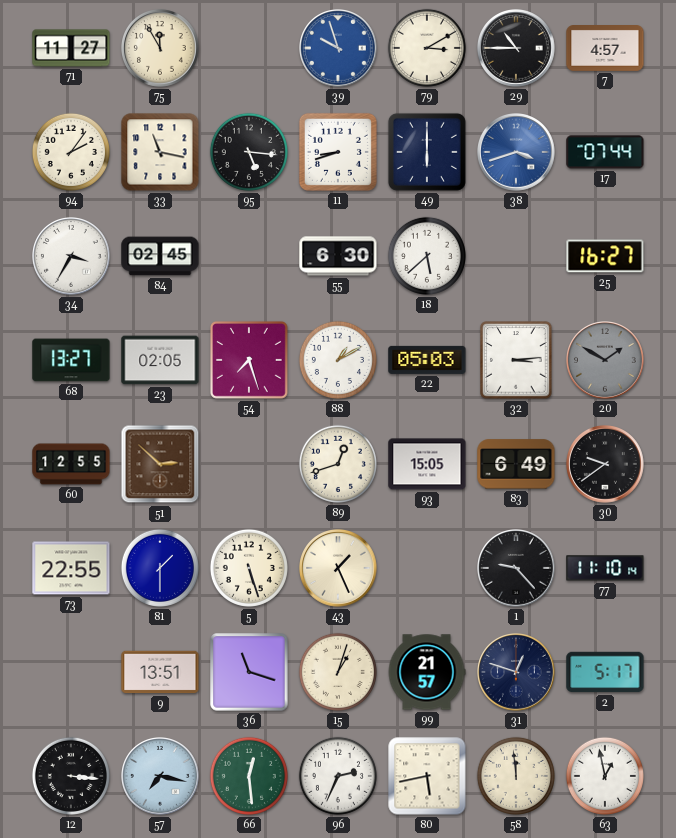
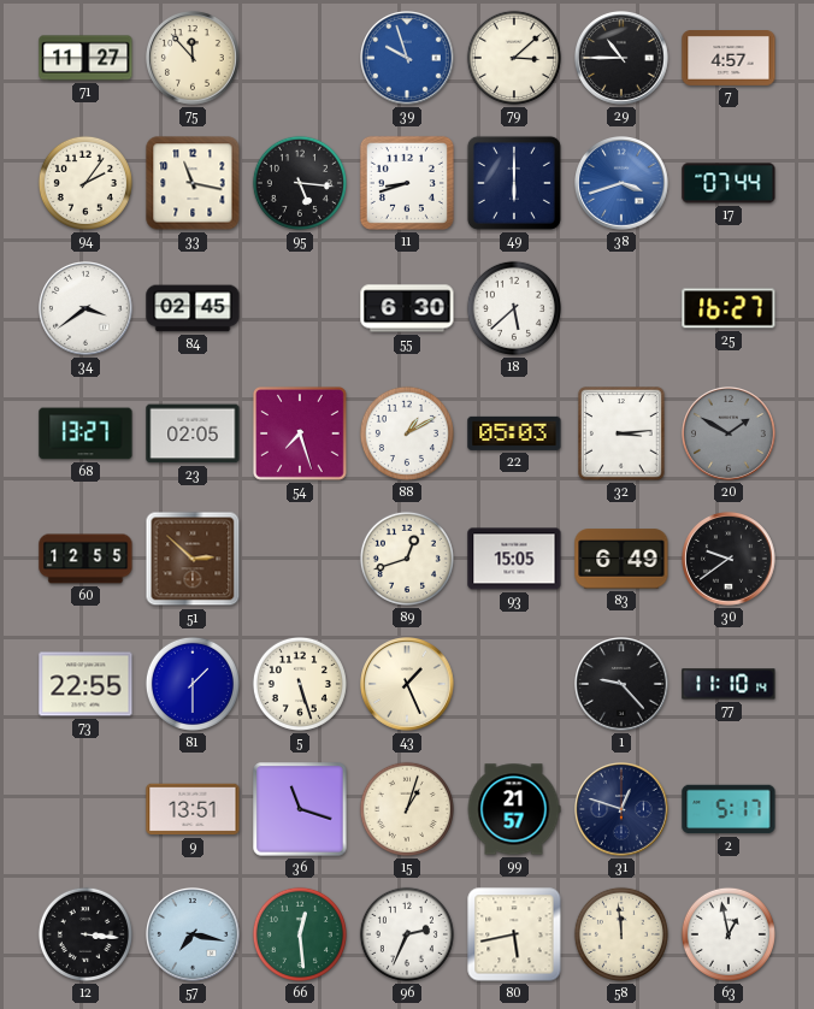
75: 11:55 -> 11:53
79: 3:10 -> 3:08
34: 3:35 -> 3:39
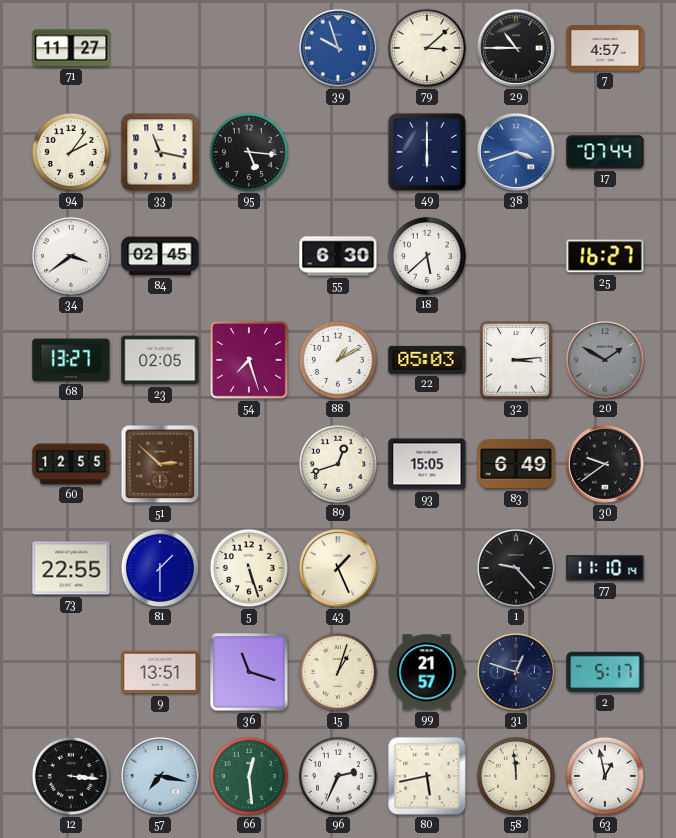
75: 11:53 -> none
11: 8:42 -> none
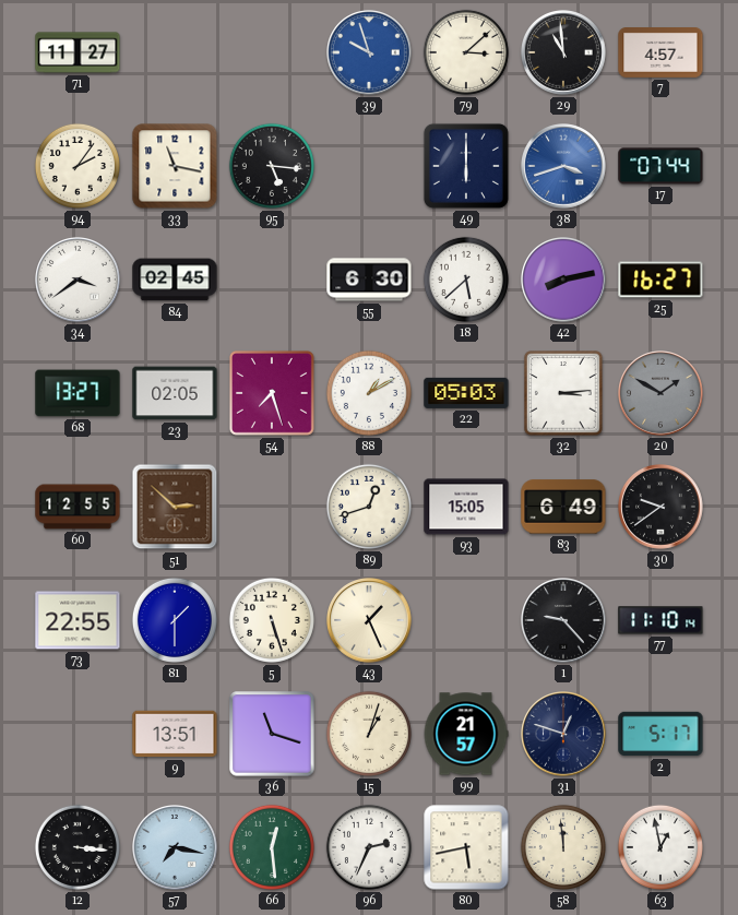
29: 10:45 -> 10:59
42: none -> 8:13
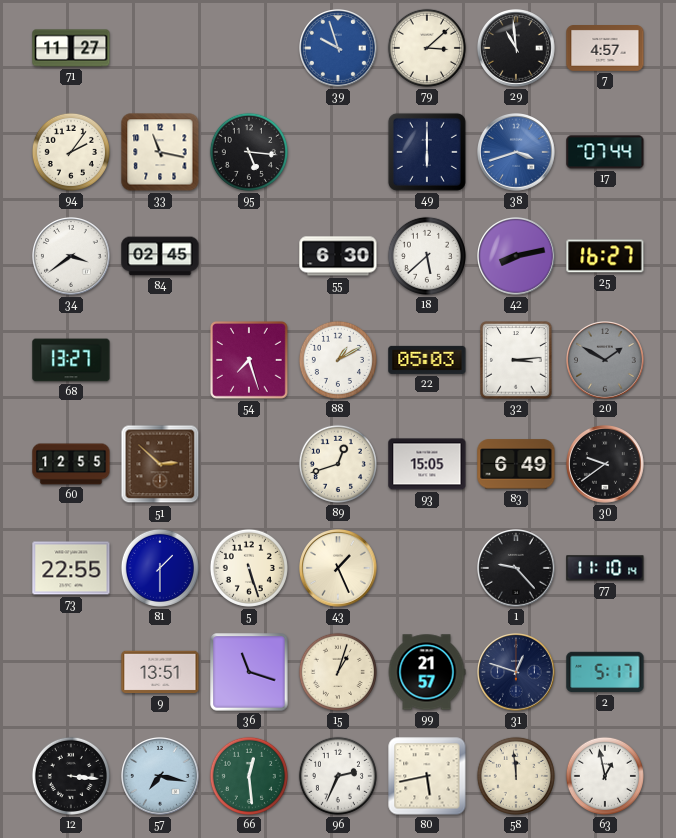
23: 02:05 -> none
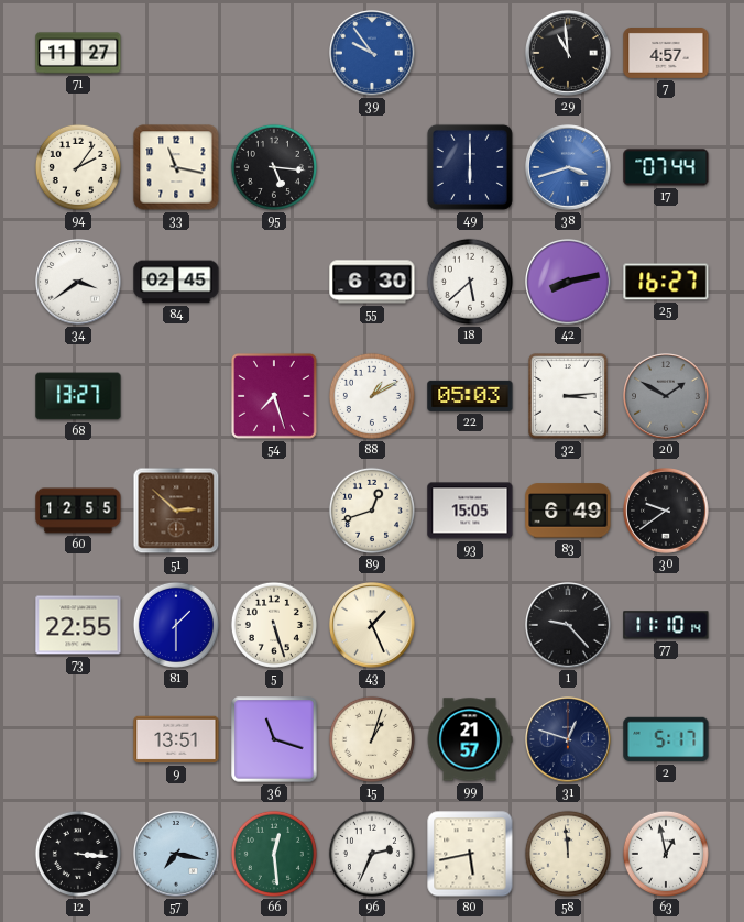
39: 9:57 -> 9:54
79: 3:08 -> none
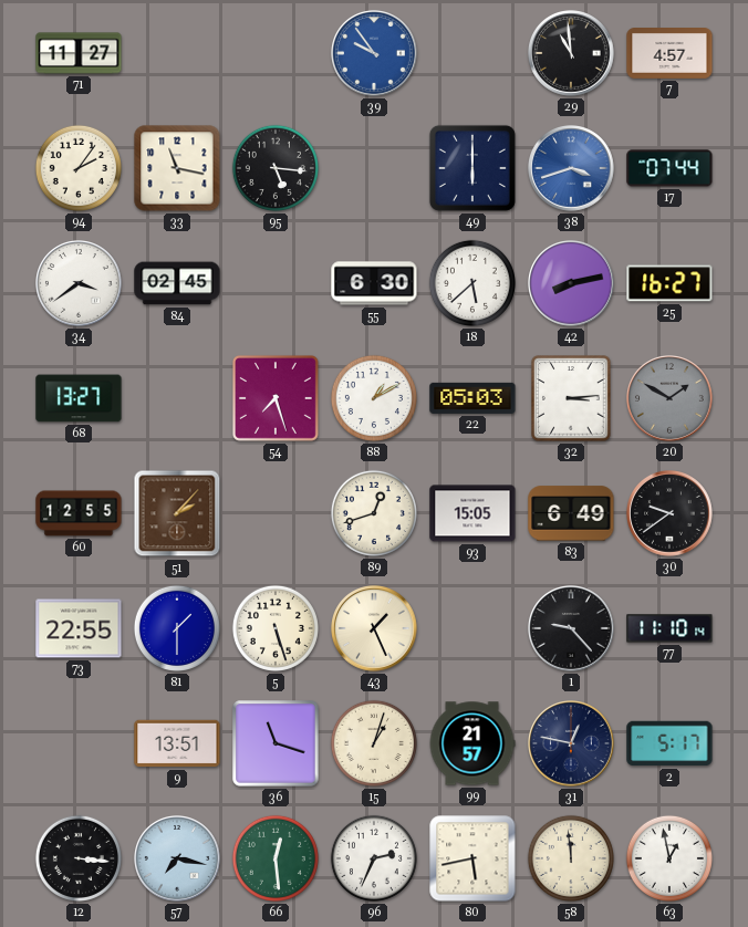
51: 2:52 -> 2:07
31: 12:48 -> 12:47
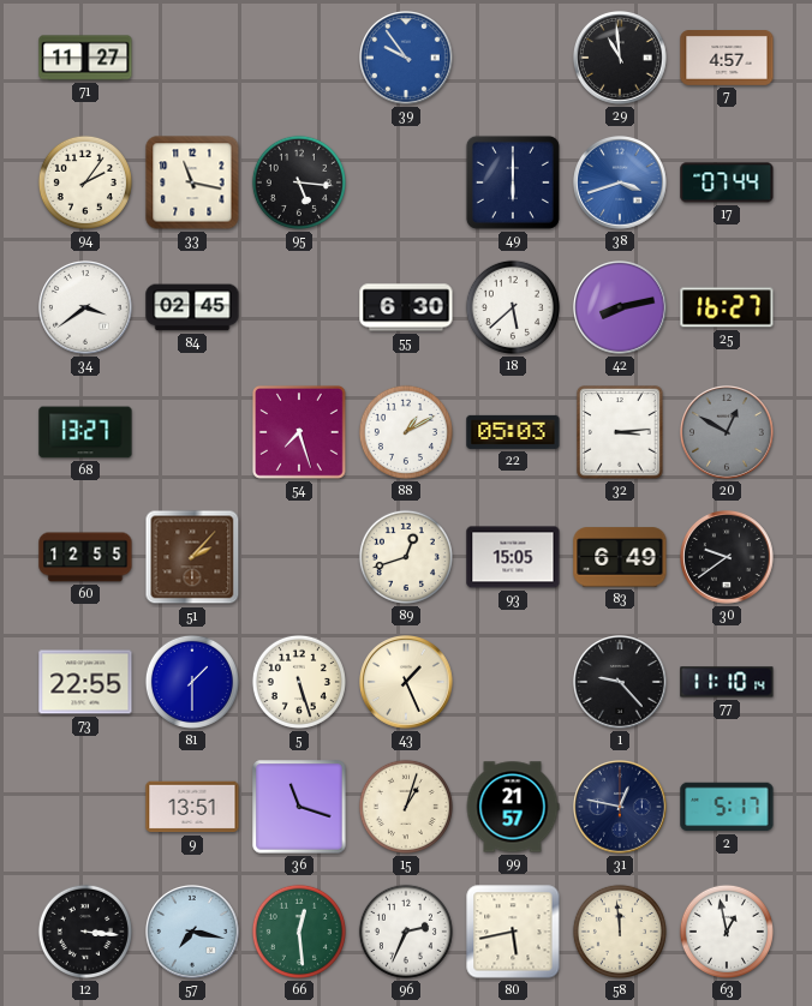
20: 1:50 -> 12:50
